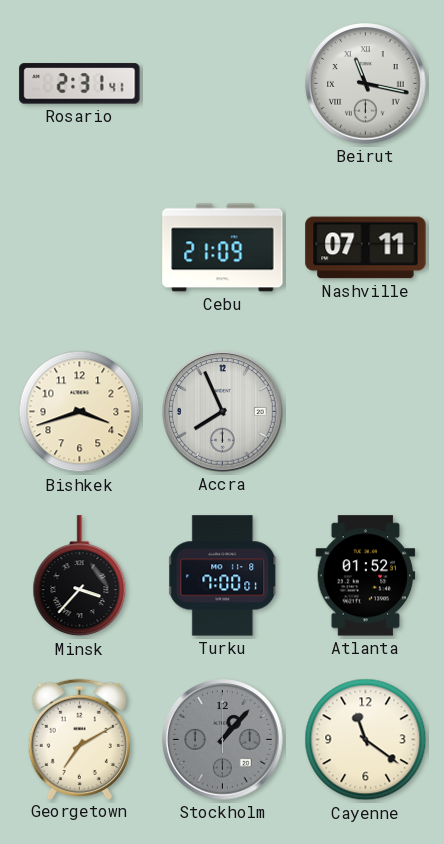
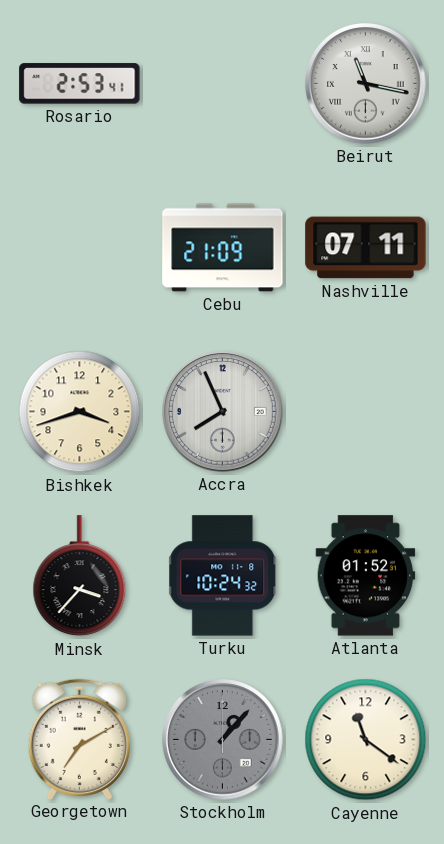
Rosario: 2:31 -> 2:53
Turku: 7:00 -> 10:24
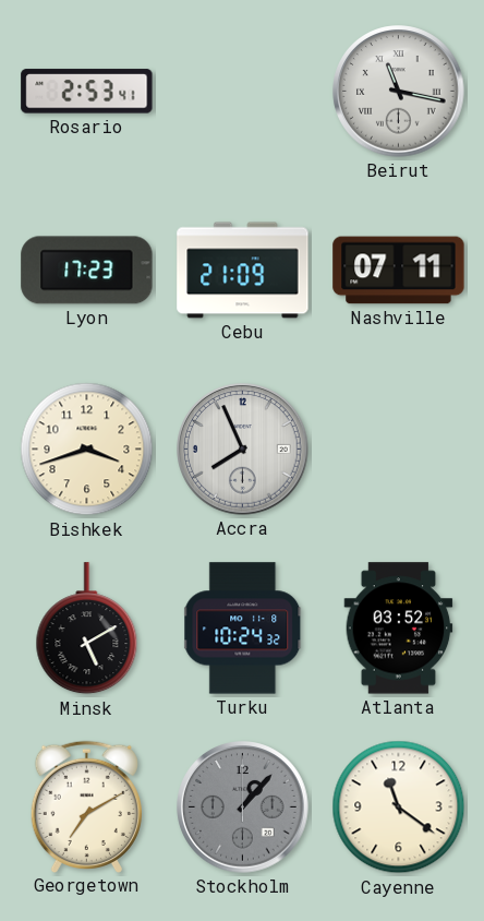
Lyon: none -> 17:23
Minsk: 3:37 -> 5:10
Atlanta: 01:52 -> 03:52
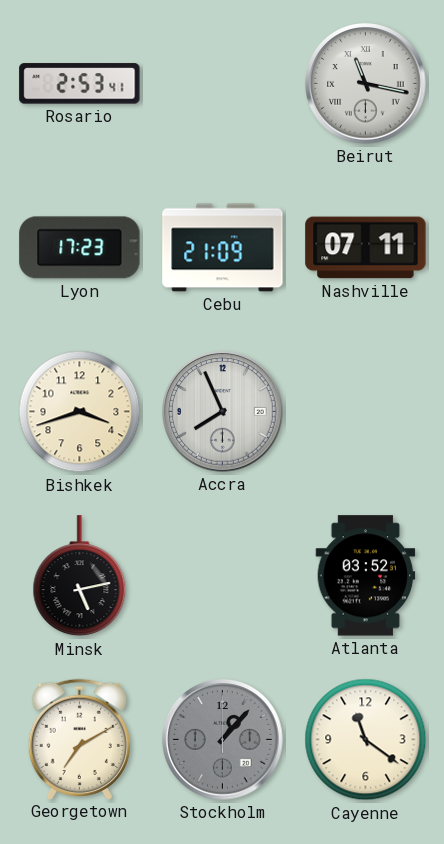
Minsk: 5:10 -> 5:13
Turku: 10:24 -> none
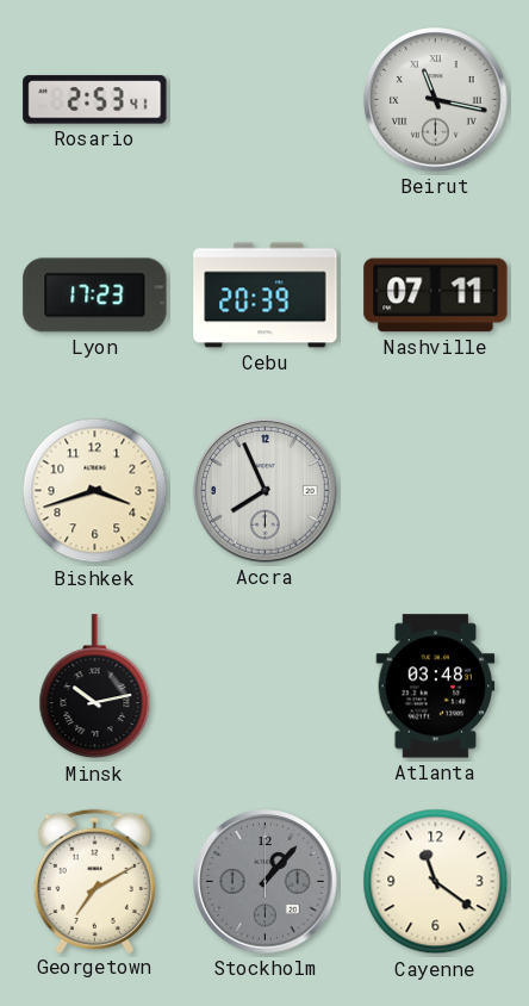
Cebu: 21:09 -> 20:39
Minsk: 5:13 -> 10:13
Atlanta: 03:52 -> 03:48
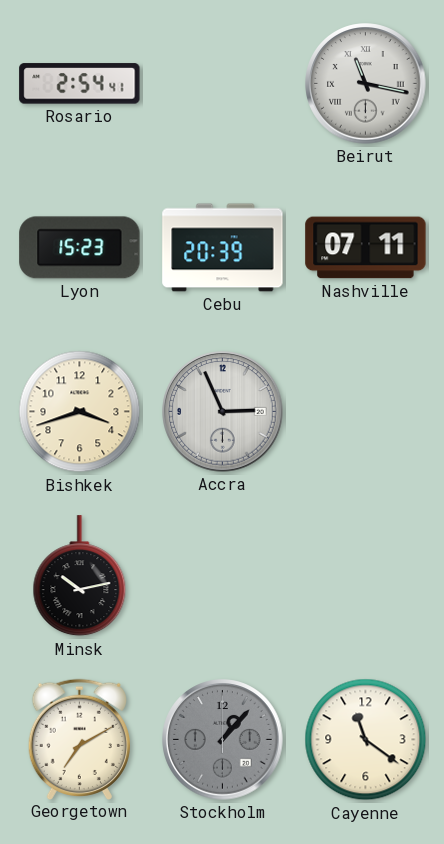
Rosario: 2:53 -> 2:54
Lyon: 17:23 -> 15:23
Accra: 7:56 -> 2:56
Atlanta: 03:48 -> none
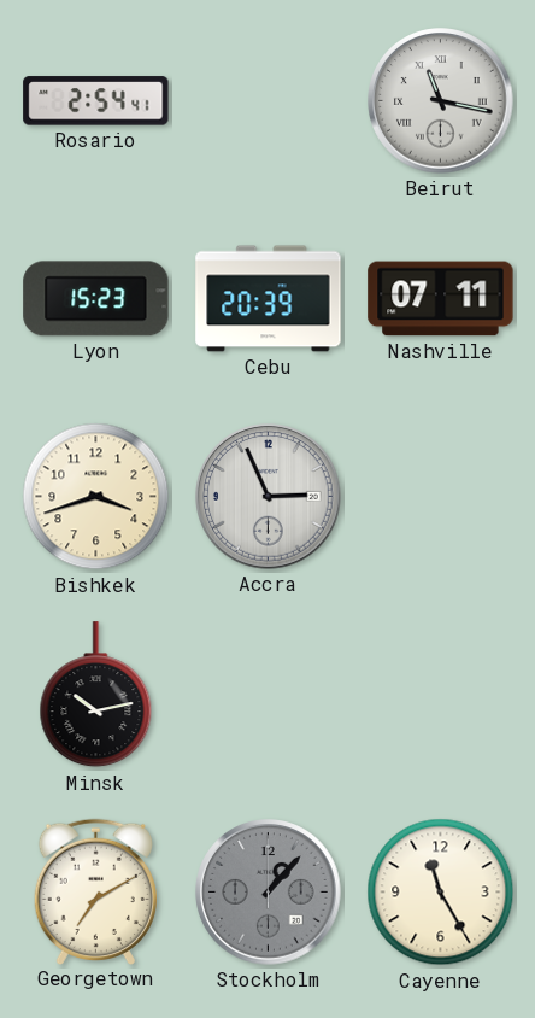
Cayenne: 11:21 -> 11:25
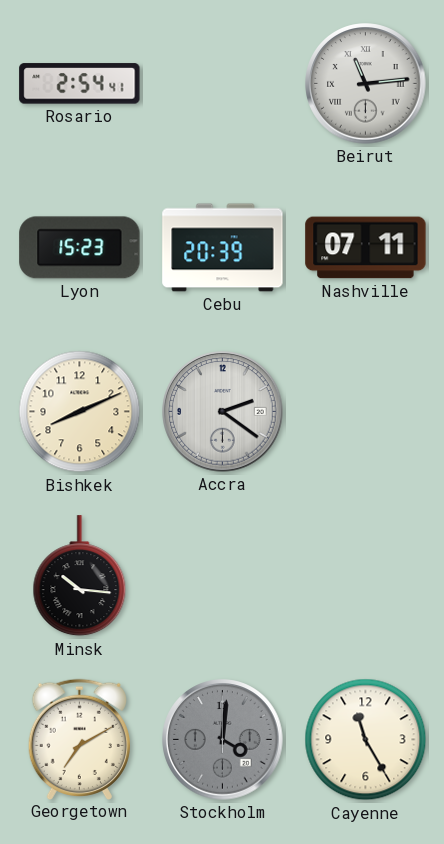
Beirut: 11:17 -> 11:14
Bishkek: 3:42 -> 8:11
Accra: 2:56 -> 2:21
Minsk: 10:13 -> 10:16
Stockholm: 1:07 -> 4:01
